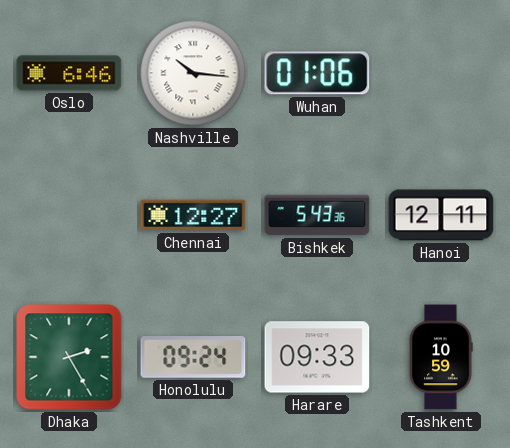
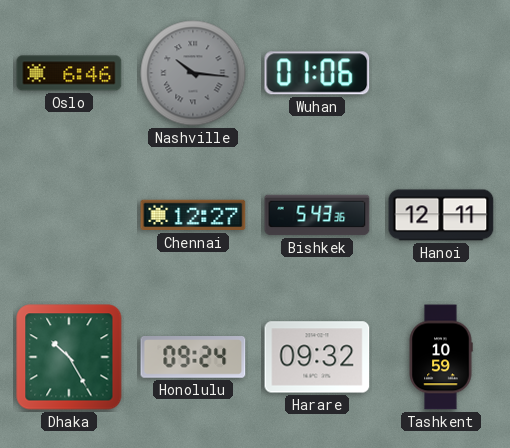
Nashville dial: white -> grey
Dhaka: 2:25 -> 10:25
Harare: 09:33 -> 09:32
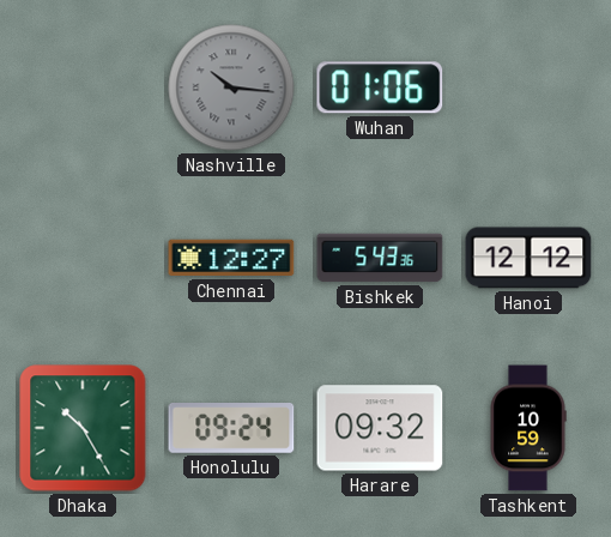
Oslo: 6:46 -> none
Hanoi: 12:11 -> 12:12
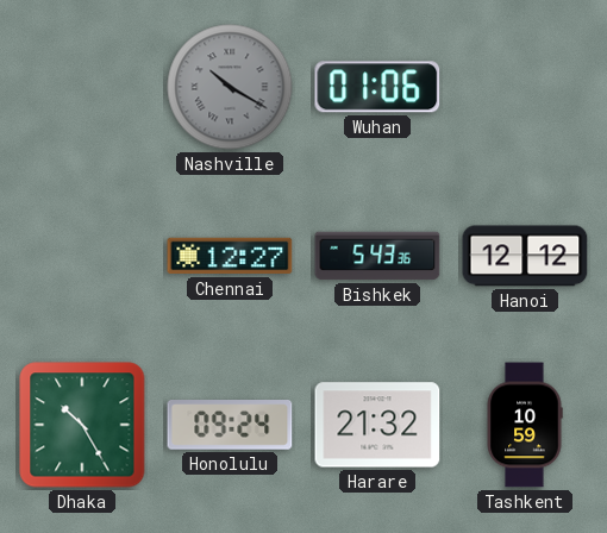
Nashville: 10:16 -> 10:20
Harare: 09:32 -> 21:32
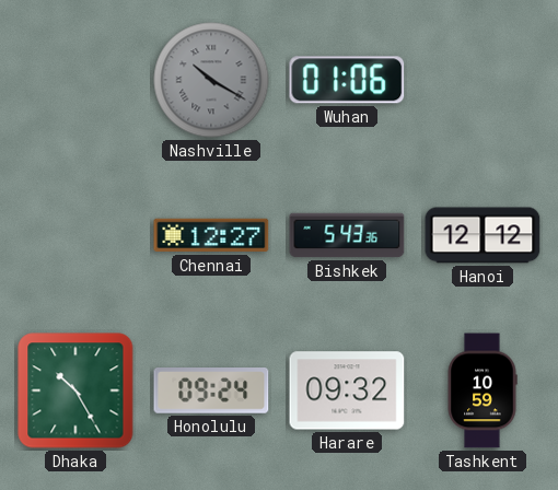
Harare: 21:32 -> 09:32
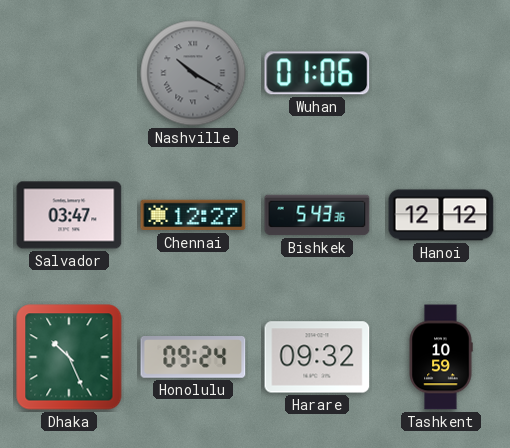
Salvador: none -> 03:47
Dhaka: 10:25 -> 10:26
